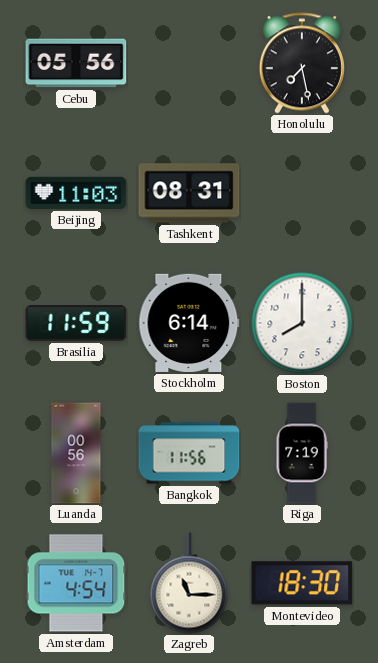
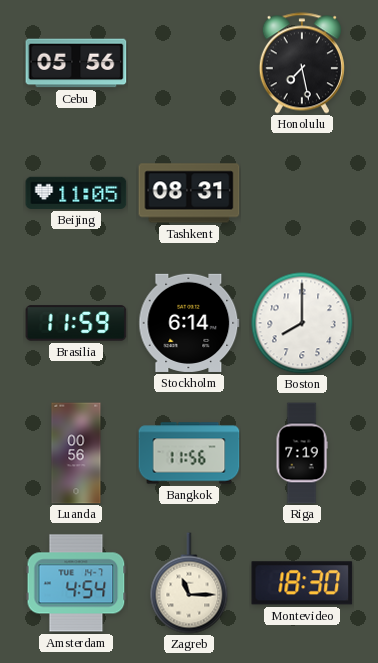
Beijing: 11:03 -> 11:05
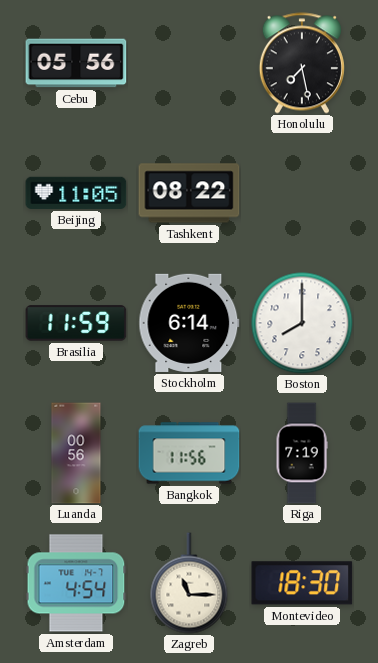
Tashkent: 08:31 -> 08:22
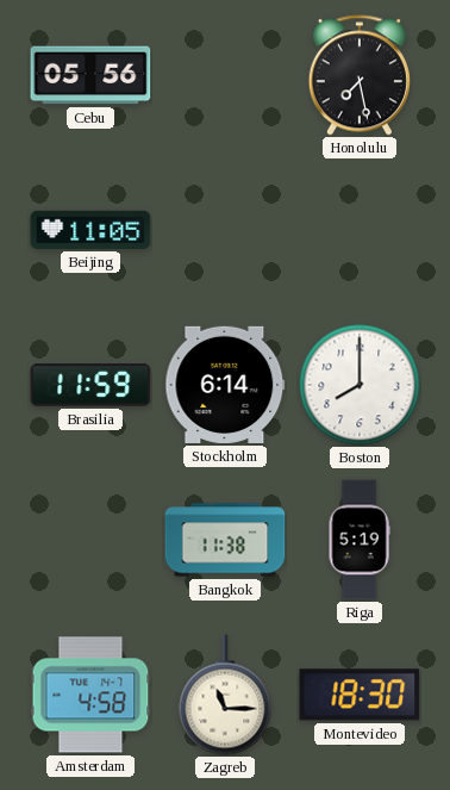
Tashkent: 08:22 -> none
Luanda: 00:56 -> none
Bangkok: 11:56 -> 11:38
Riga: 7:19 -> 5:19
Amsterdam: 4:54 -> 4:58
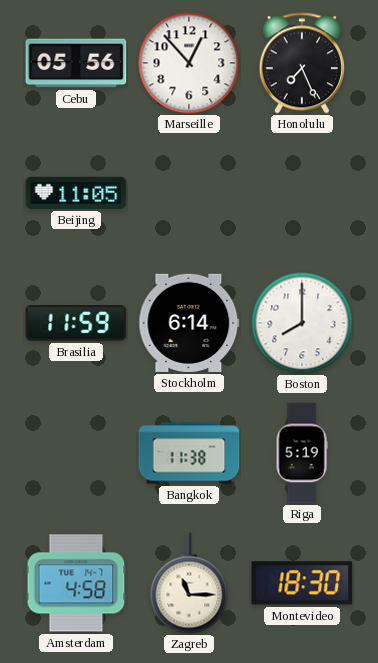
Marseille: none -> 12:53
Honolulu: 7:28 -> 7:26
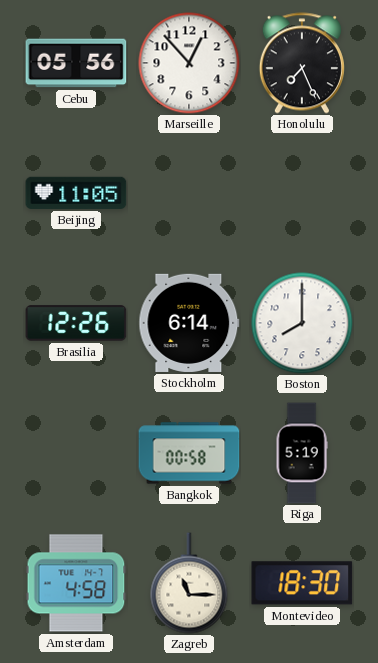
Brasilia: 11:59 -> 12:26
Bangkok: 11:38 -> 00:58
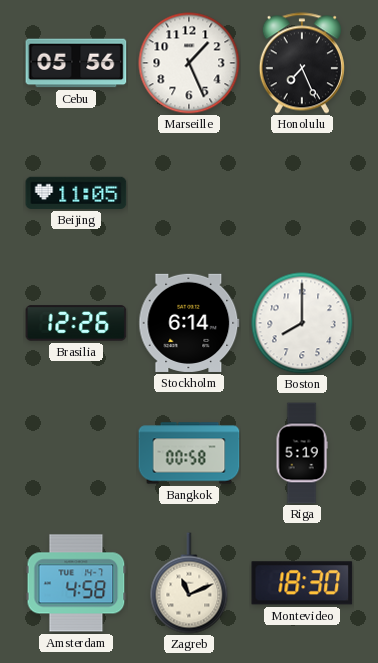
Marseille: 12:53 -> 1:26
Zagreb: 11:15 -> 11:11
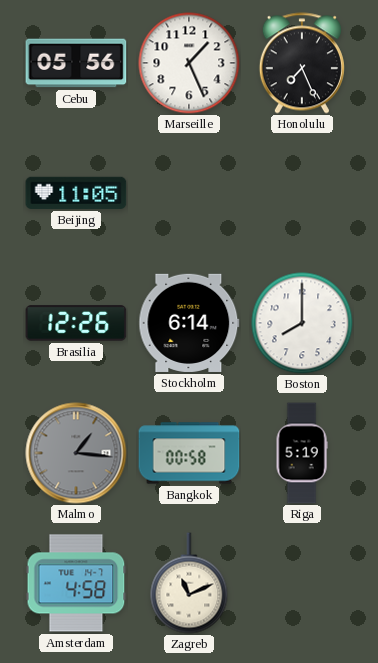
Malmo: none -> 1:16
Montevideo: 18:30 -> none
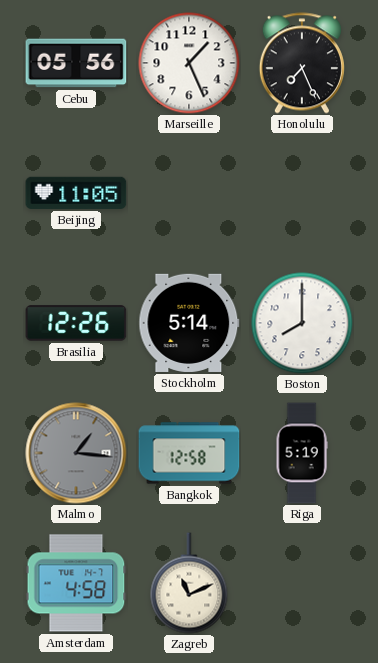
Stockholm: 6:14 -> 5:14
Bangkok: 00:58 -> 12:58
